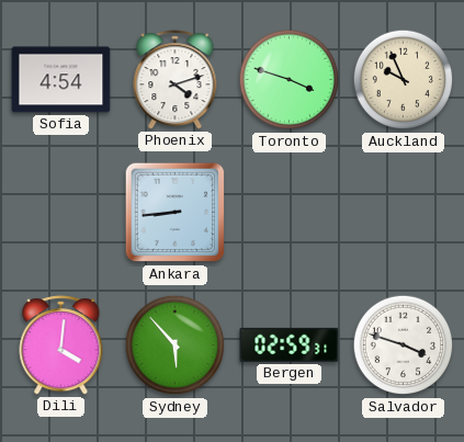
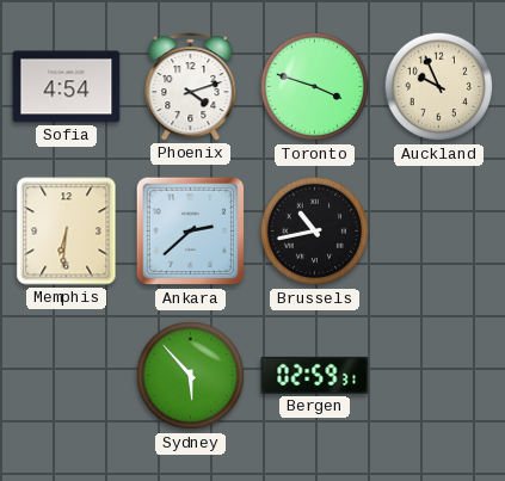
Memphis: none -> 6:31
Ankara: 8:44 -> 2:38
Brussels: none -> 10:43
Dili: 4:01 -> none
Salvador: 3:48 -> none
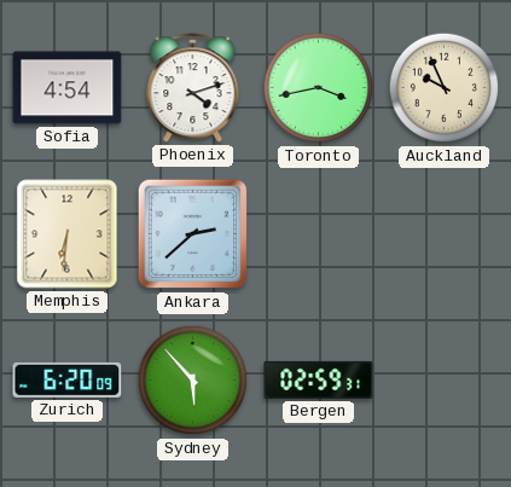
Toronto: 3:48 -> 3:43
Brussels: 10:43 -> none
Zurich: none -> 6:20
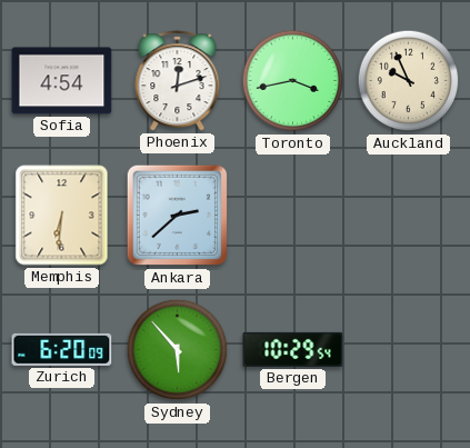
Phoenix: 4:12 -> 12:12
Bergen: 02:59 -> 10:29
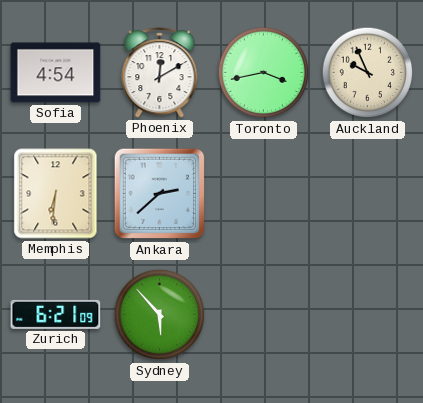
Phoenix: 12:12 -> 12:10
Zurich: 6:20 -> 6:21
Bergen: 10:29 -> none
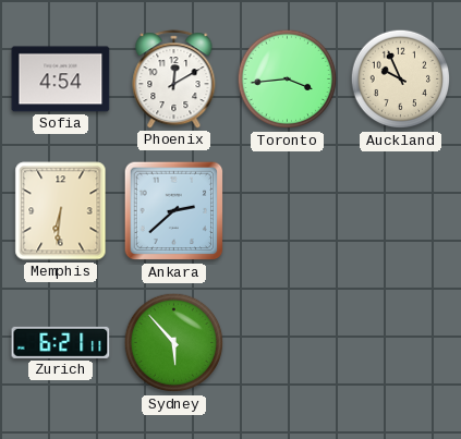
Toronto: 3:43 -> 3:44
Zurich: 6:21:09 -> 6:21:11
